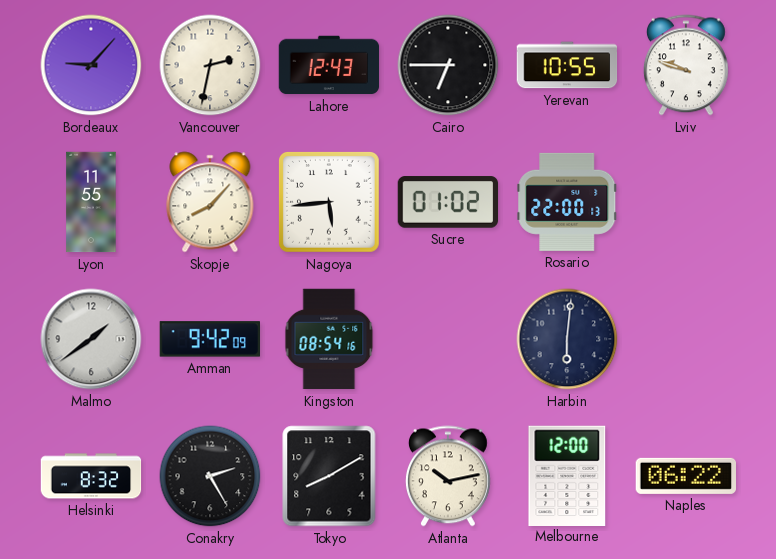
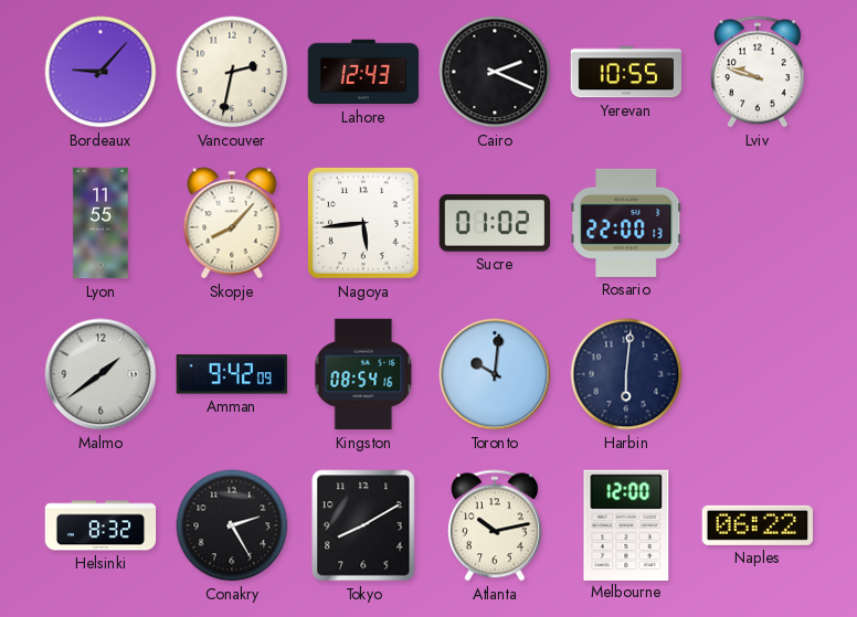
Cairo: 6:45 -> 2:19
Toronto: none -> 10:01
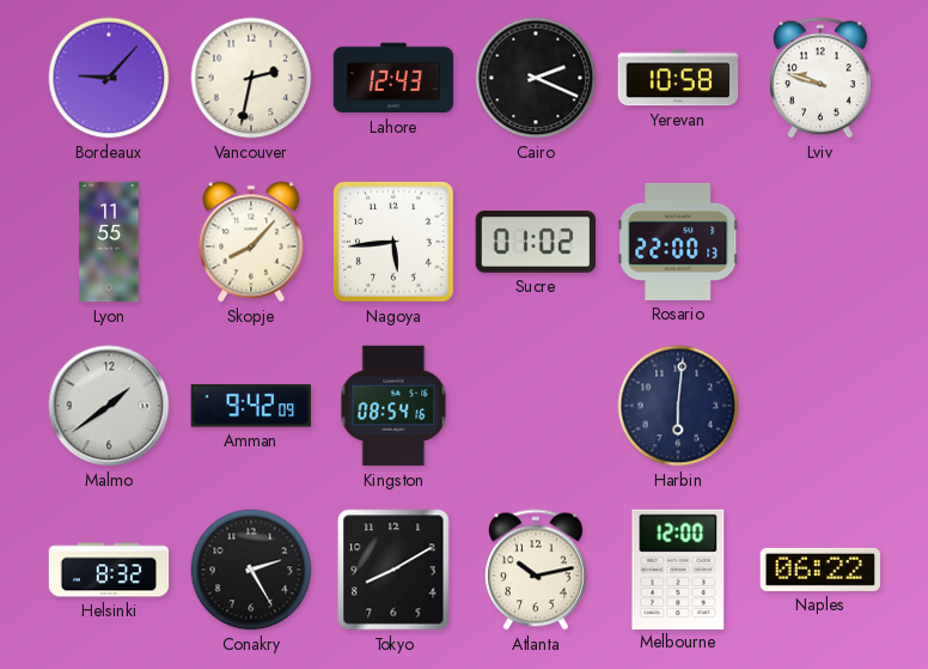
Yerevan: 10:55 -> 10:58
Toronto: 10:01 -> none
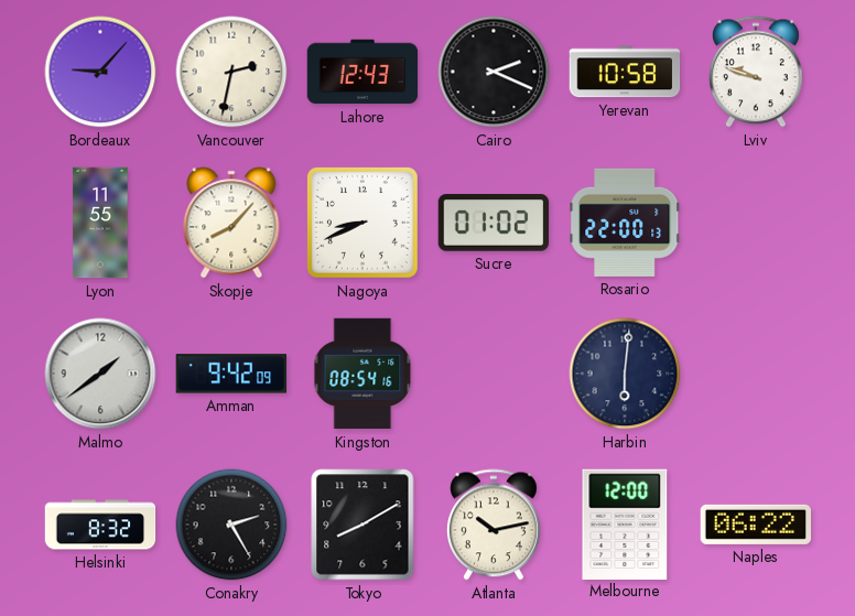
Nagoya: 5:44 -> 8:41
